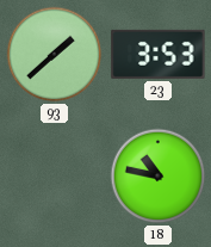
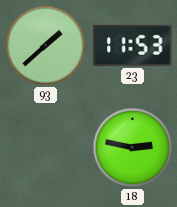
23: 3:53 -> 11:53
18: 10:47 -> 2:47
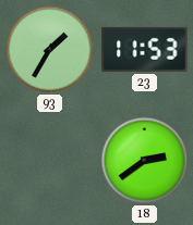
93: 1:38 -> 1:35
18: 2:47 -> 2:39
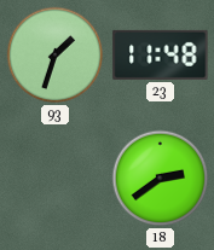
93: 1:35 -> 1:33
23: 11:53 -> 11:48
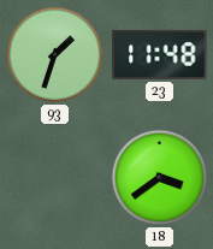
18: 2:39 -> 3:39
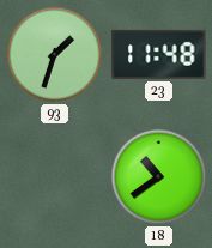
18: 3:39 -> 10:39
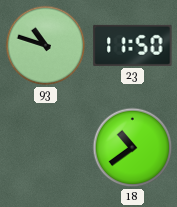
93: 1:33 -> 10:48
23: 11:48 -> 11:50
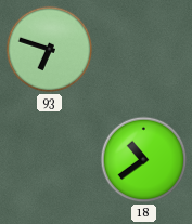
93: 10:48 -> 6:48
23: 11:50 -> none
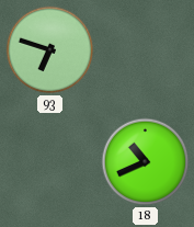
18: 10:39 -> 10:41
